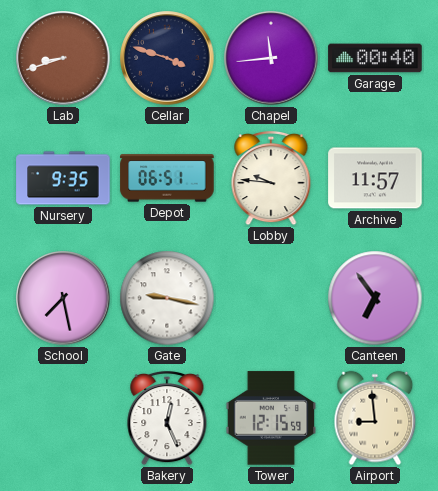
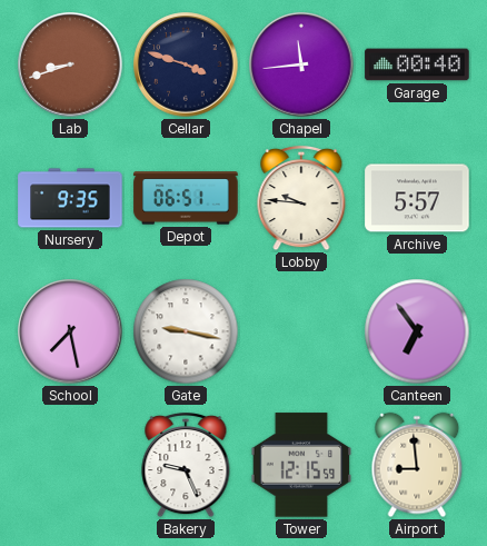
Archive: 11:57 -> 5:57
Bakery: 12:26 -> 9:26
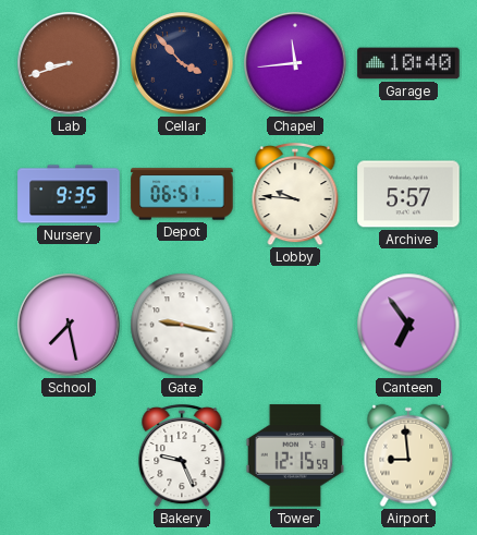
Cellar: 3:48 -> 3:53
Garage: 00:40 -> 10:40
